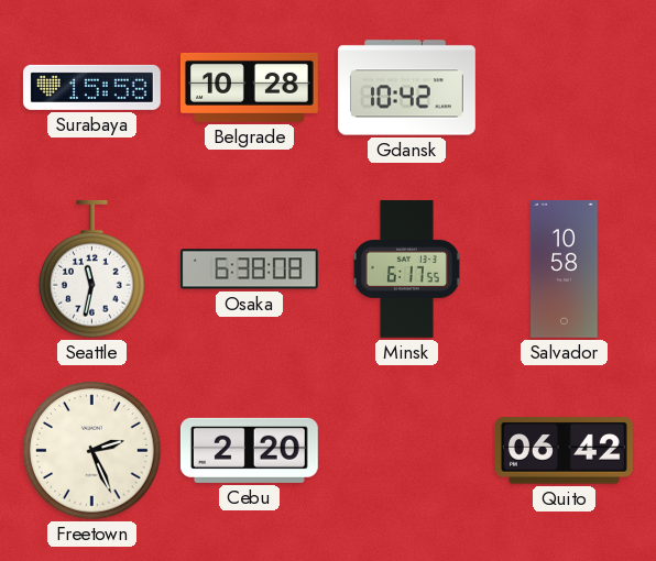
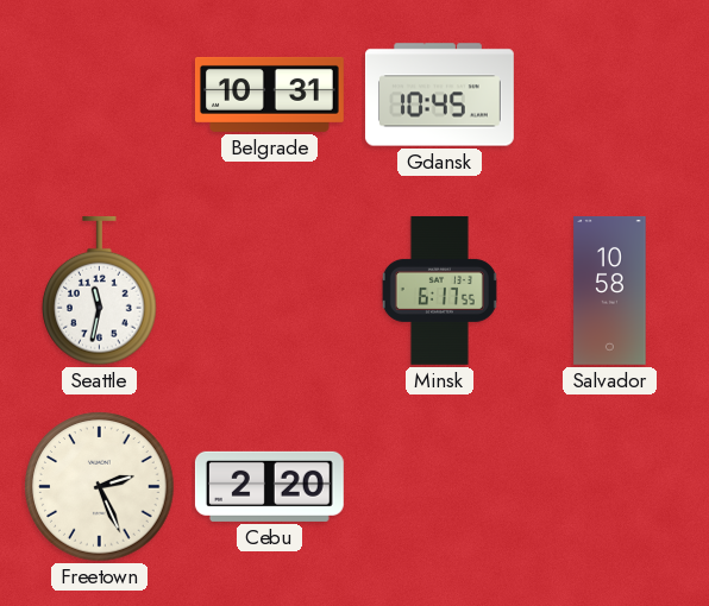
Surabaya: 15:58 -> none
Belgrade: 10:28 -> 10:31
Gdansk: 10:42 -> 10:45
Osaka: 6:38 -> none
Quito: 06:42 -> none
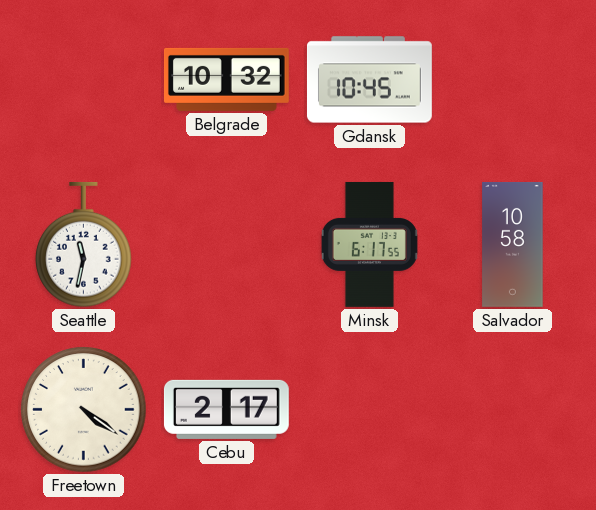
Belgrade: 10:31 -> 10:32
Freetown: 2:26 -> 4:21
Cebu: 2:20 -> 2:17
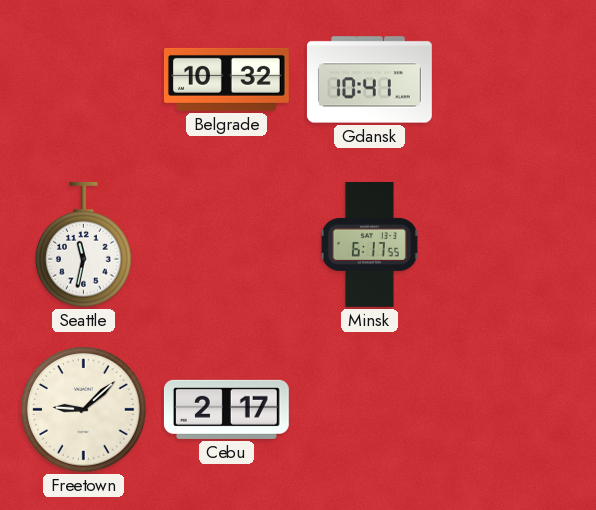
Gdansk: 10:45 -> 10:41
Salvador: 10:58 -> none
Freetown: 4:21 -> 9:08
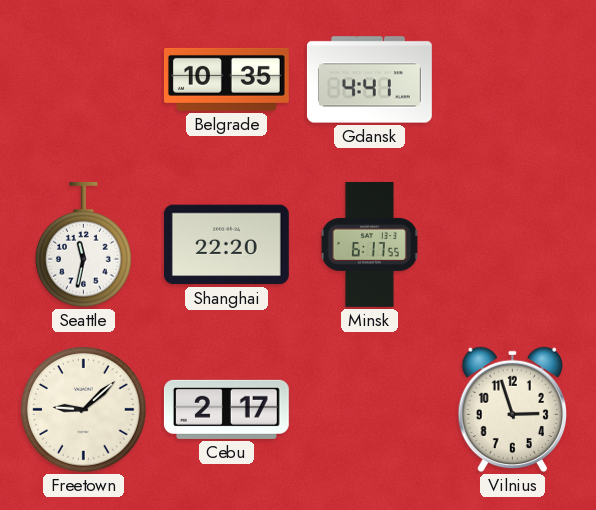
Belgrade: 10:32 -> 10:35
Gdansk: 10:41 -> 4:41
Shanghai: none -> 22:20
Vilnius: none -> 2:57
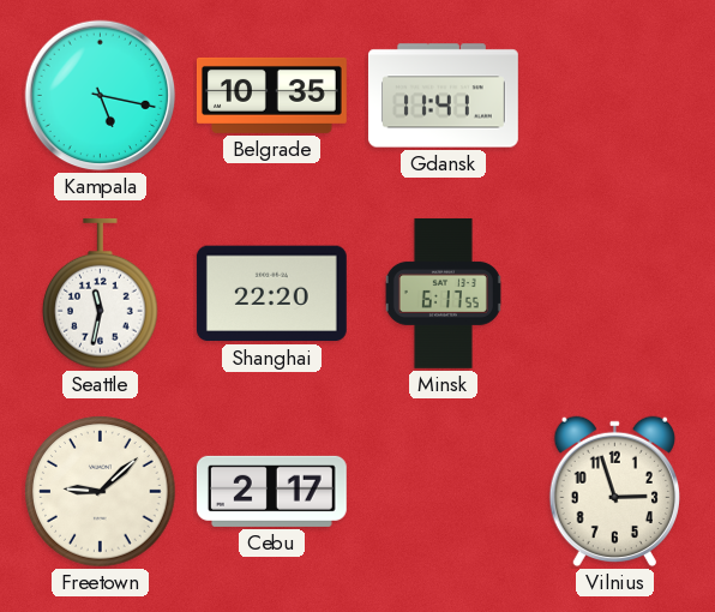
Kampala: none -> 5:17
Gdansk: 4:41 -> 11:41
